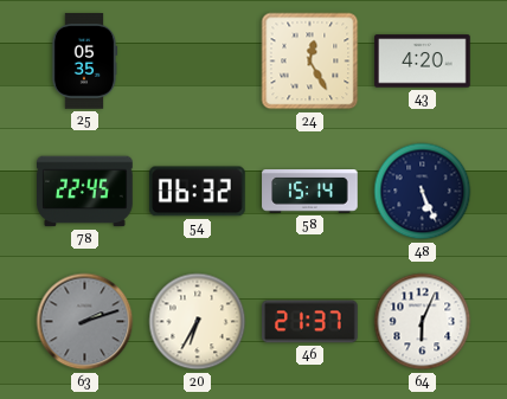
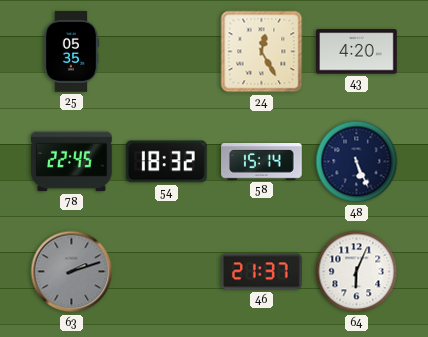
54: 06:32 -> 18:32
20: 6:35 -> none
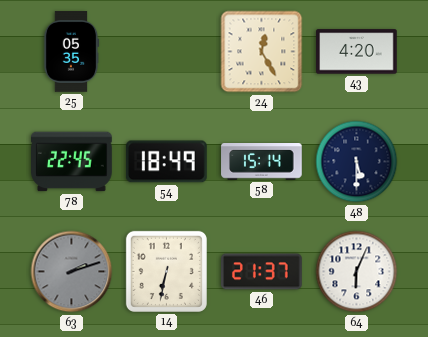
54: 18:32 -> 18:49
48: 5:26 -> 5:30
14: none -> 6:32
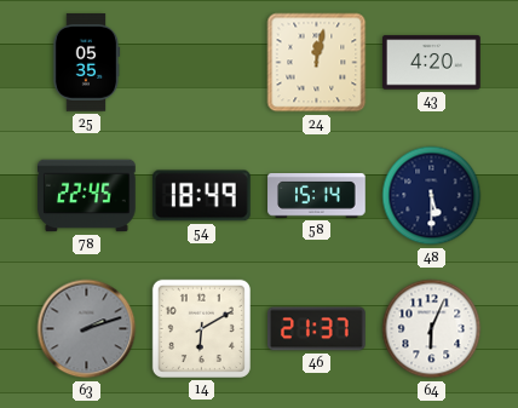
24: 12:25 -> 12:02
14: 6:32 -> 6:10
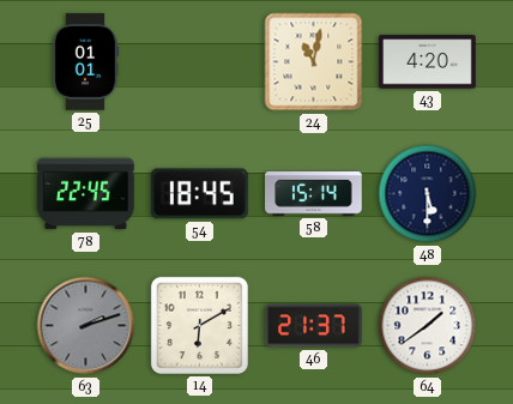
25: 05:35 -> 01:01
24: 12:02 -> 11:02
54: 18:49 -> 18:45
64: 6:04 -> 1:39
